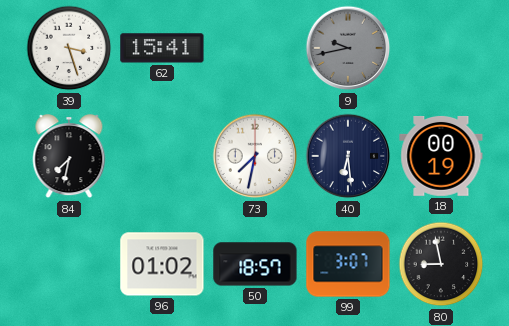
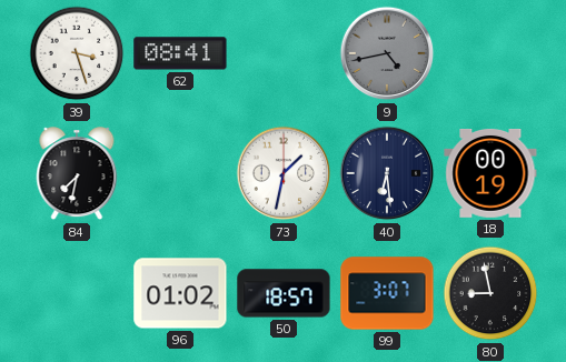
62: 15:41 -> 08:41
9: 9:43 -> 4:43
73: 7:32 -> 1:32
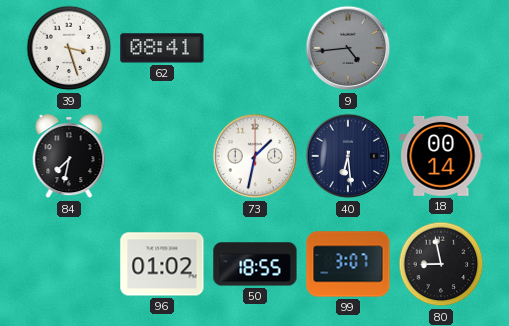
9: 4:43 -> 4:44
18: 00:19 -> 00:14
50: 18:57 -> 18:55
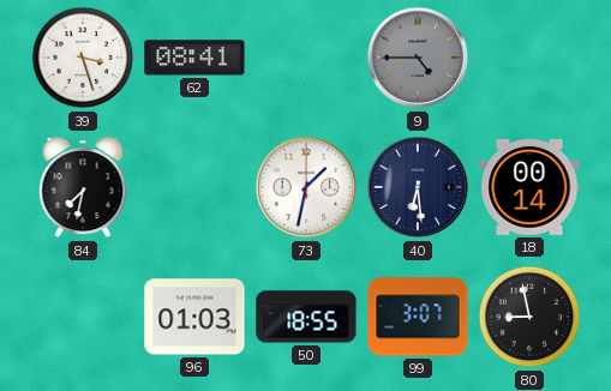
9: 4:44 -> 4:45
96: 01:02 -> 01:03
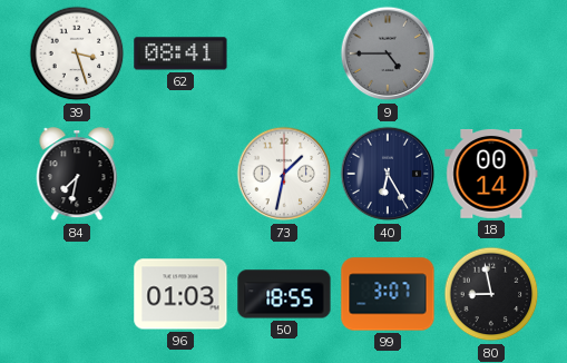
40: 6:29 -> 6:25
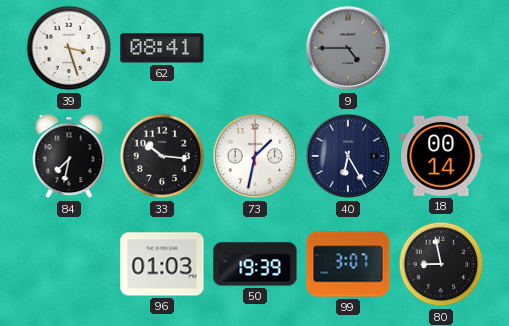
33: none -> 10:16
50: 18:55 -> 19:39
